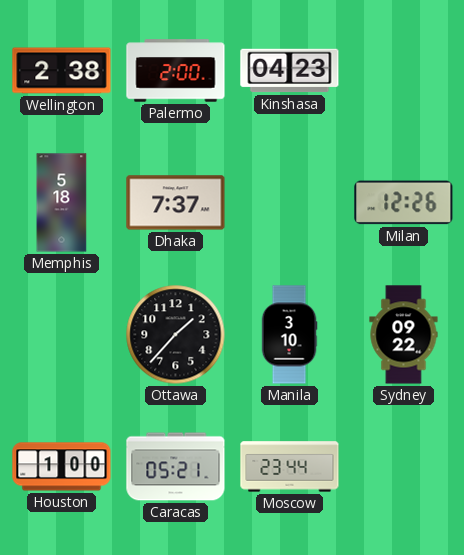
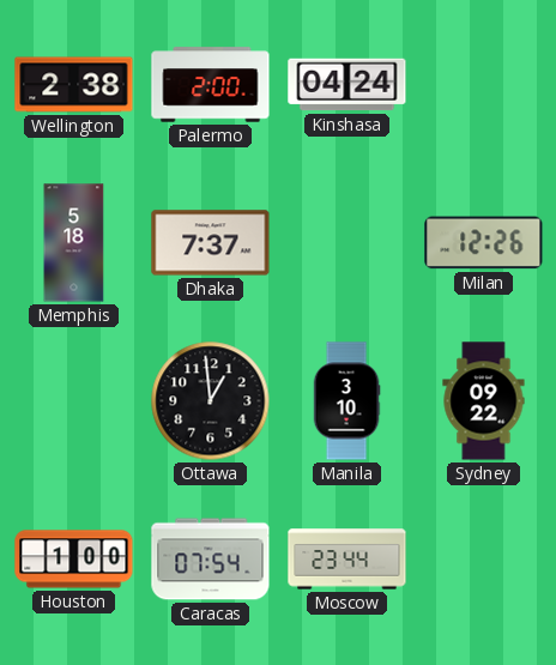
Kinshasa: 04:23 -> 04:24
Ottawa: 1:37 -> 12:59
Caracas: 05:21 -> 07:54
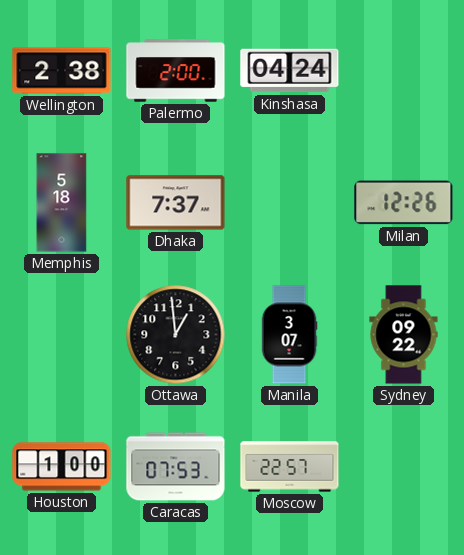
Manila: 3:10 -> 3:07
Caracas: 07:54 -> 07:53
Moscow: 23:44 -> 22:57
